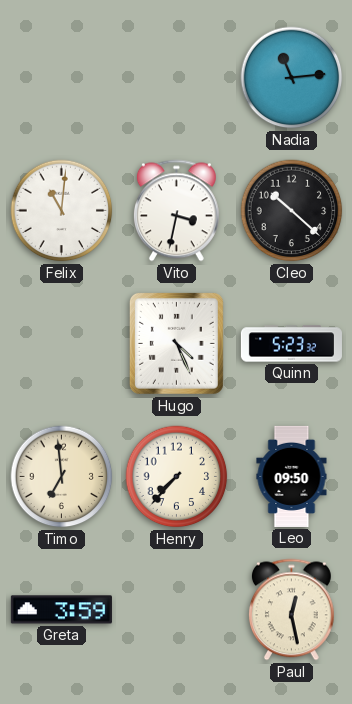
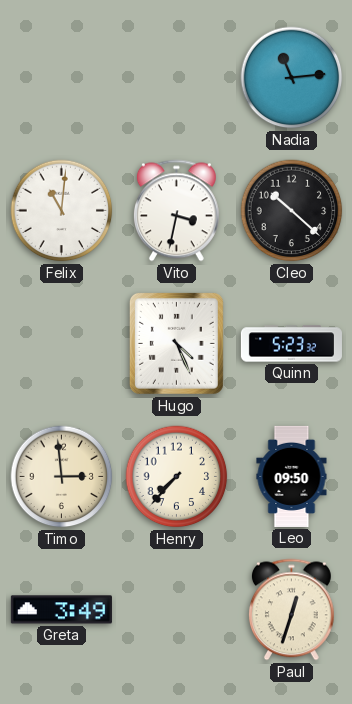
Timo: 6:59 -> 2:59
Greta: 3:59 -> 3:49
Paul: 12:28 -> 12:33
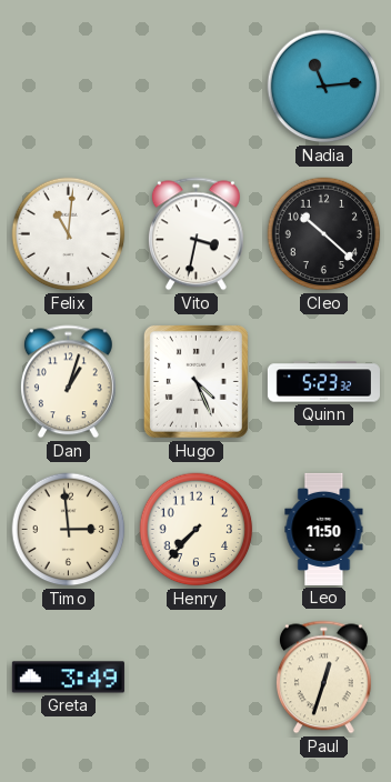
Dan: none -> 1:03
Leo: 09:50 -> 11:50
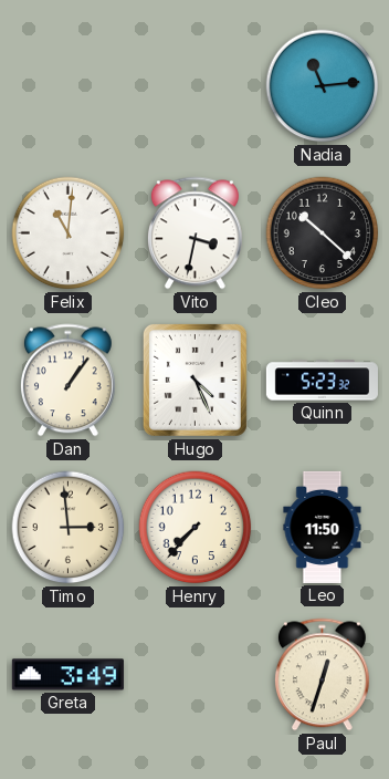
Dan: 1:03 -> 1:06
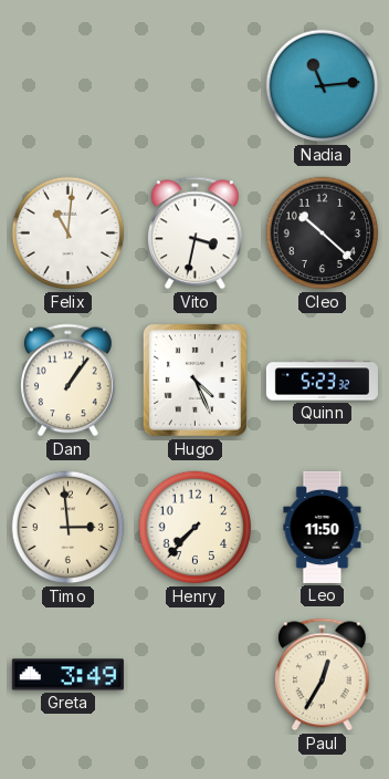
Paul: 12:33 -> 12:35
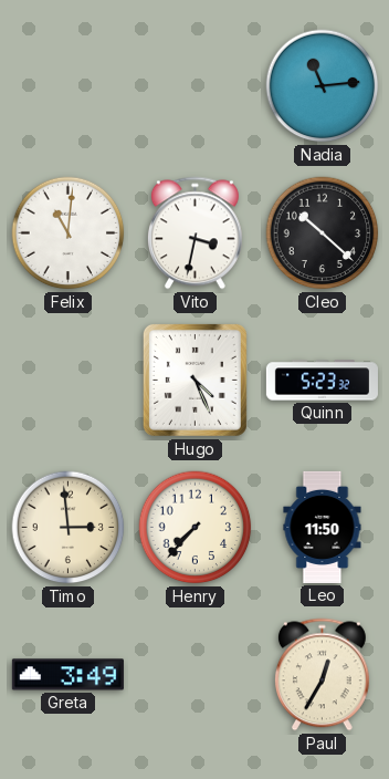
Dan: 1:06 -> none
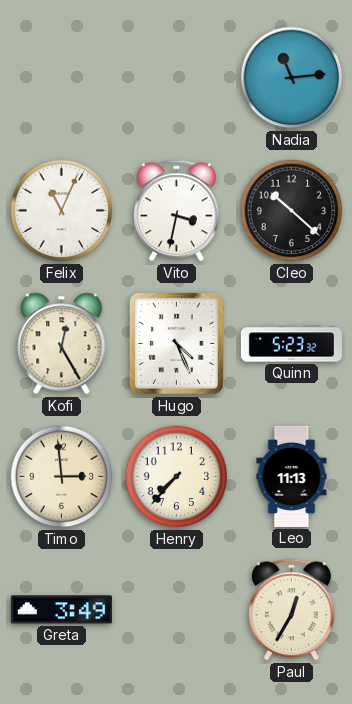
Felix: 11:01 -> 11:04
Kofi: none -> 12:25
Leo: 11:50 -> 11:13
